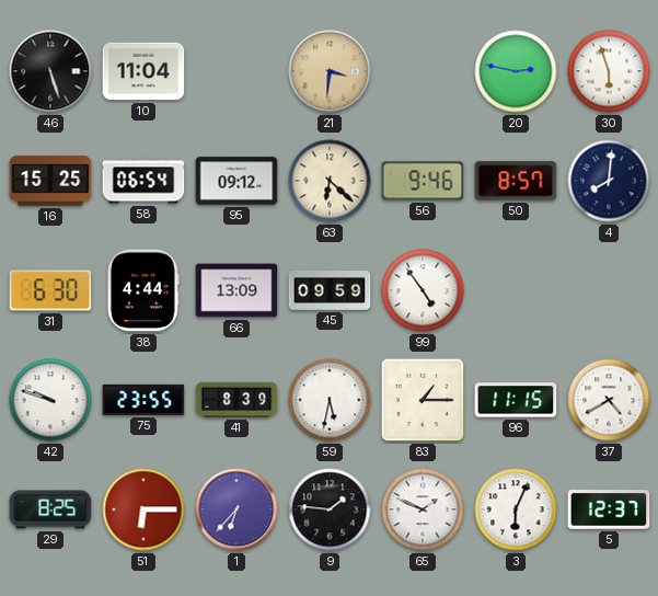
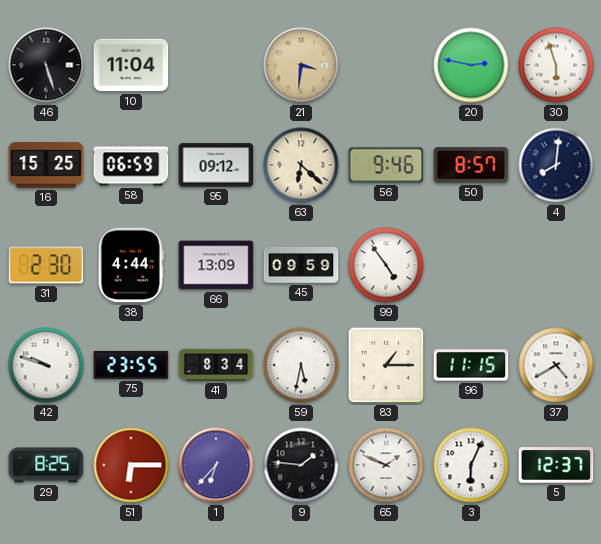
58: 06:54 -> 06:59
31: 6:30 -> 2:30
41: 8:39 -> 8:34
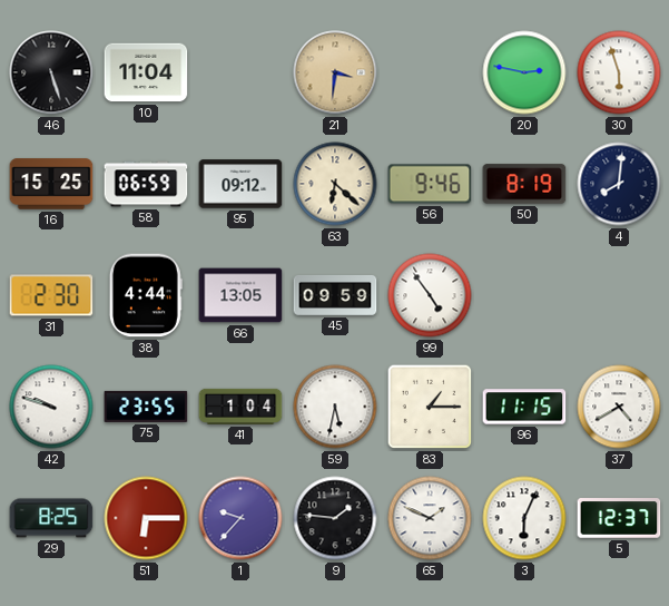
50: 8:57 -> 8:19
66: 13:09 -> 13:05
41: 8:34 -> 1:04
1: 6:37 -> 9:37
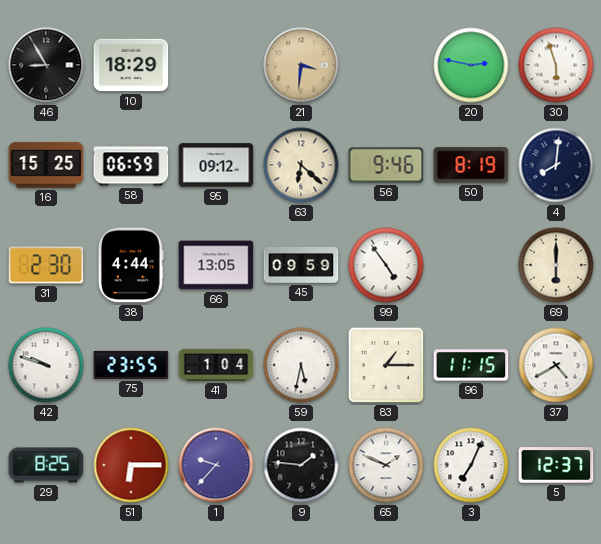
46: 5:27 -> 8:55
10: 11:04 -> 18:29
69: none -> 6:00
3: 6:04 -> 7:04
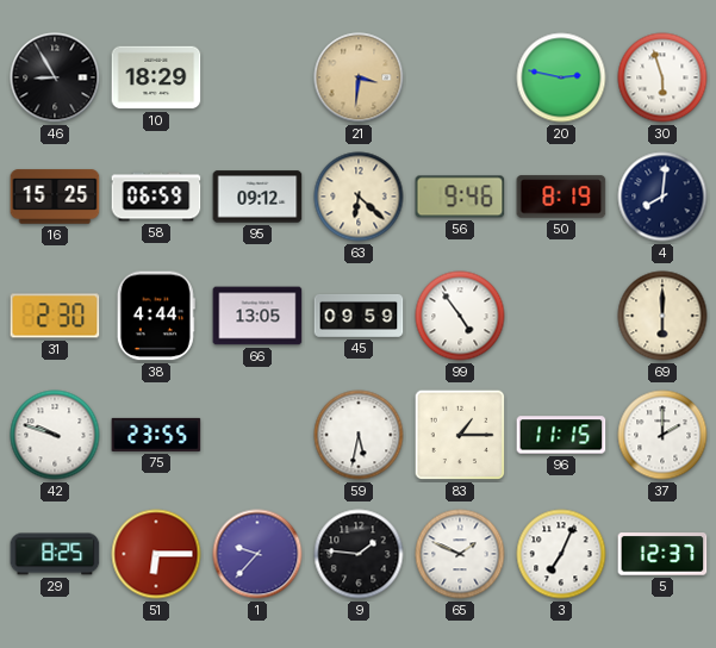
41: 1:04 -> none
37: 4:40 -> 2:00
